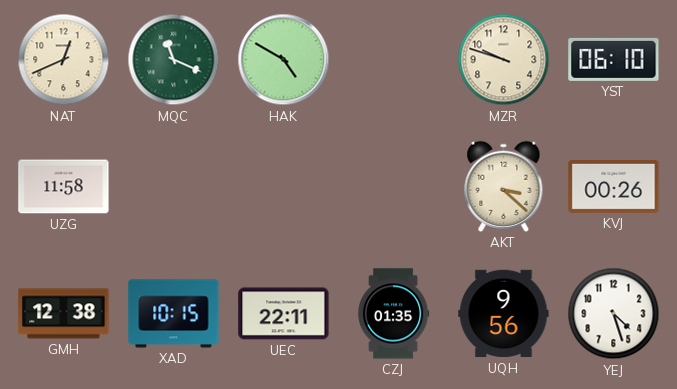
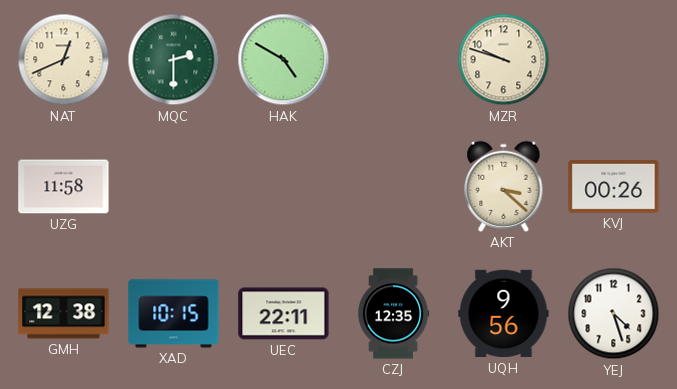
MQC: 11:19 -> 2:30
YST: 06:10 -> none
CZJ: 01:35 -> 12:35
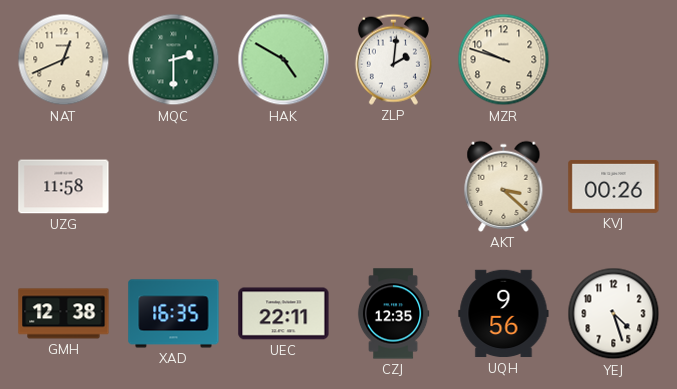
ZLP: none -> 2:01
XAD: 10:15 -> 16:35
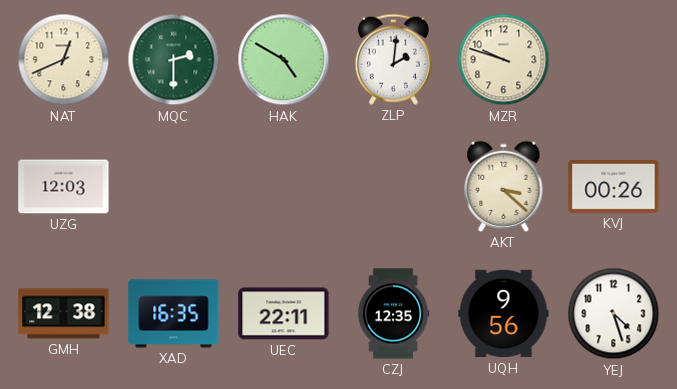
UZG: 11:58 -> 12:03
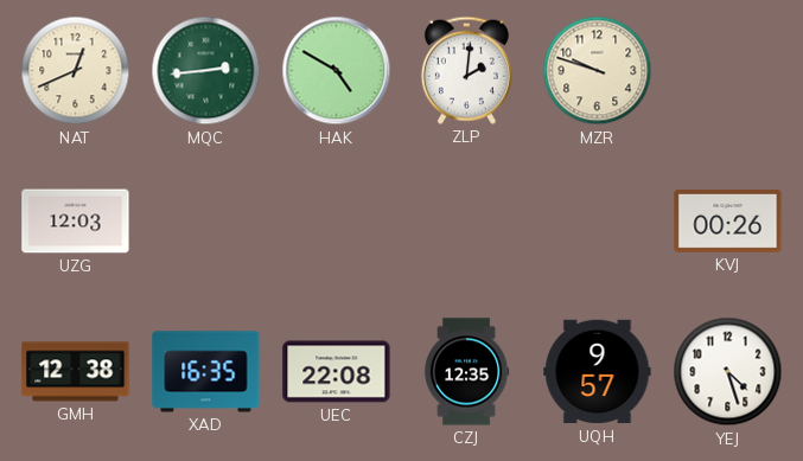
MQC: 2:30 -> 2:44
AKT: 3:22 -> none
UEC: 22:11 -> 22:08
UQH: 9:56 -> 9:57
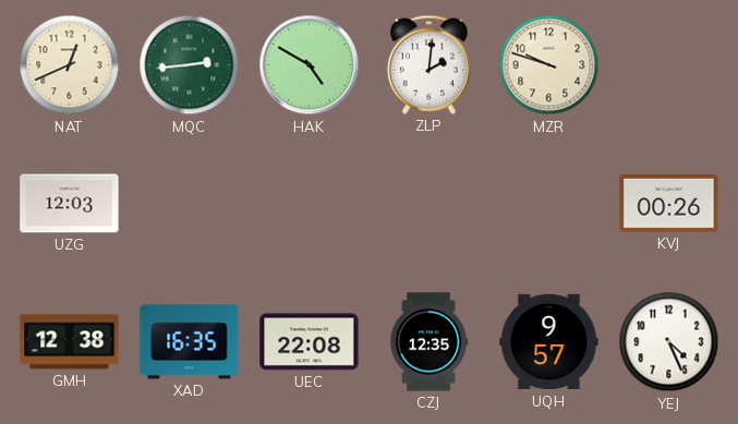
YEJ: 4:27 -> 4:26
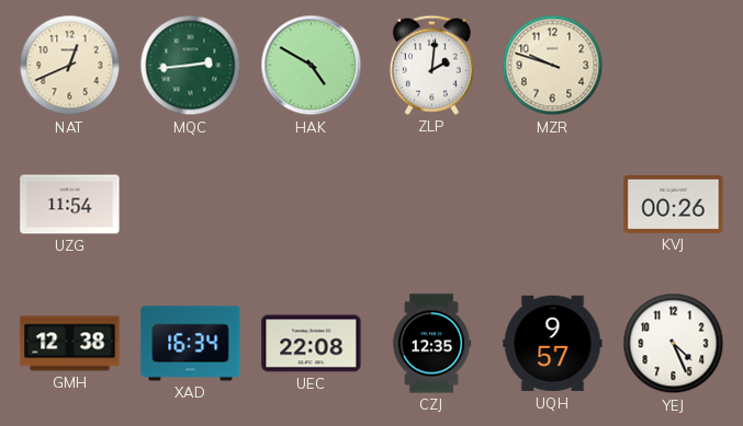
UZG: 12:03 -> 11:54
XAD: 16:35 -> 16:34
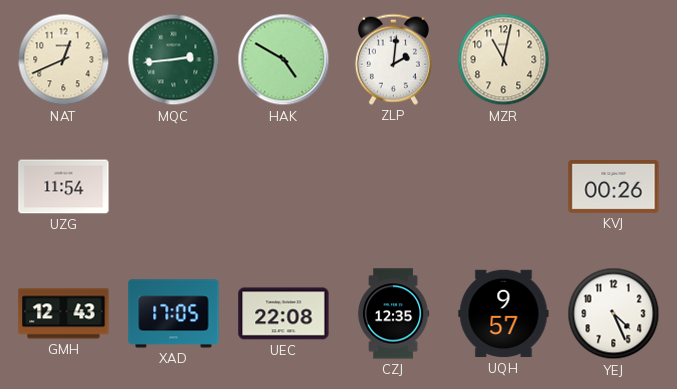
MZR: 9:48 -> 11:02
GMH: 12:38 -> 12:43
XAD: 16:34 -> 17:05
